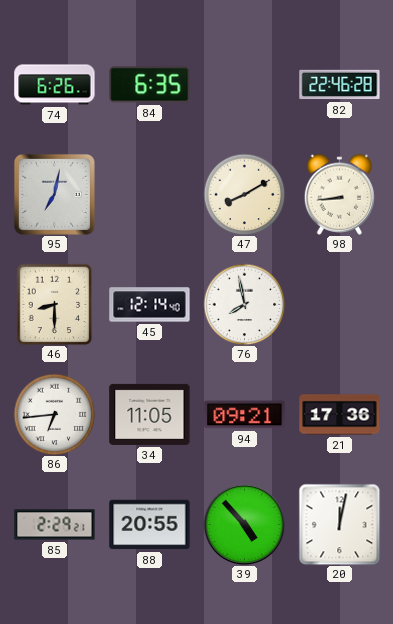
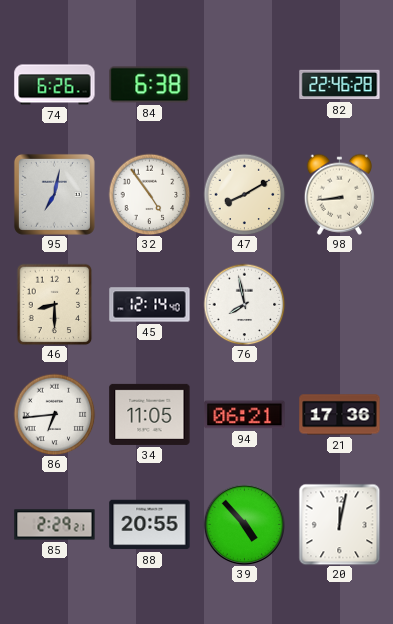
84: 6:35 -> 6:38
32: none -> 4:54
94: 09:21 -> 06:21
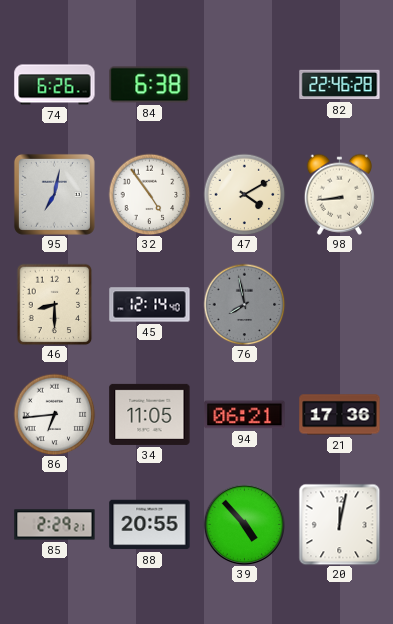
47: 8:10 -> 4:10
76 dial: white -> grey
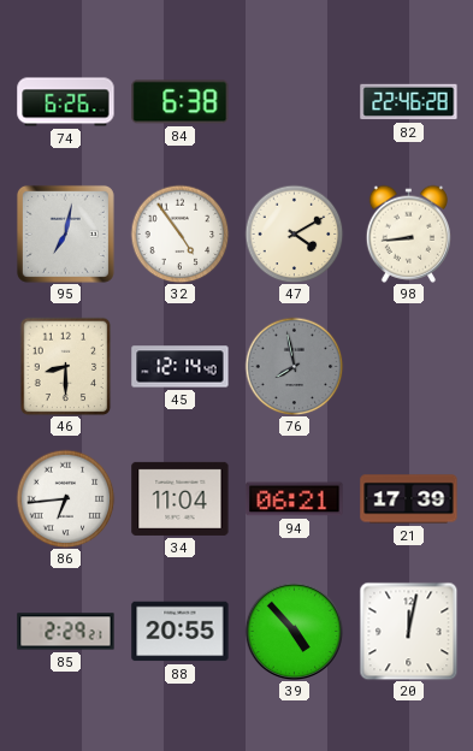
34: 11:05 -> 11:04
21: 17:36 -> 17:39
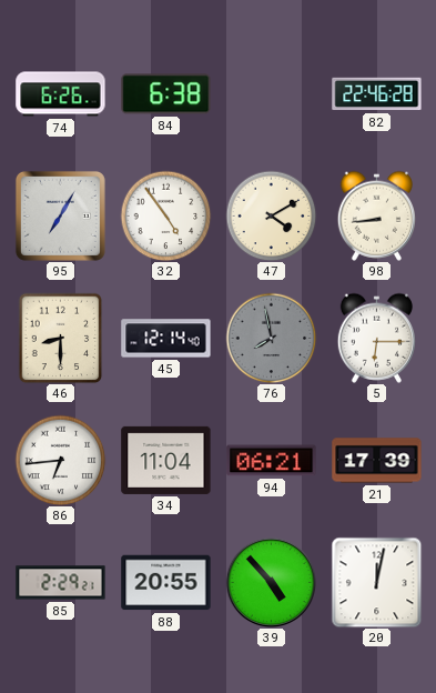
95: 7:02 -> 7:05
5: none -> 6:15
